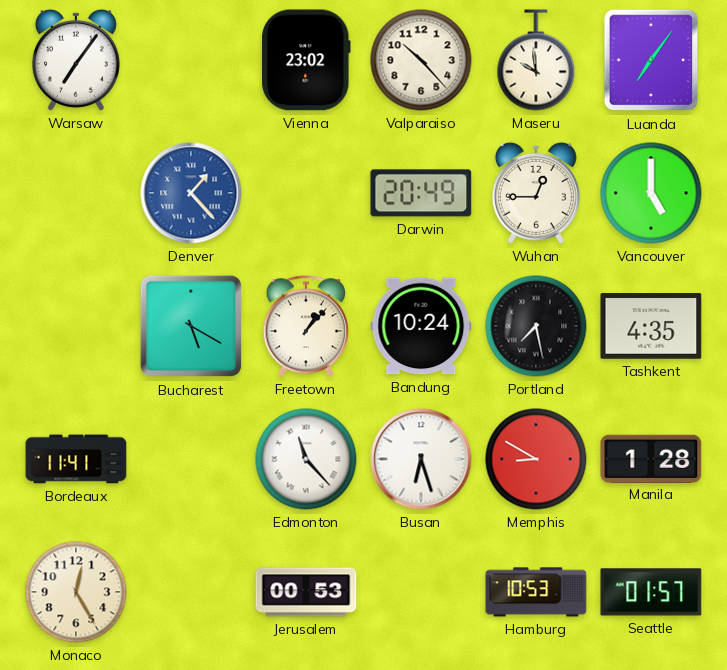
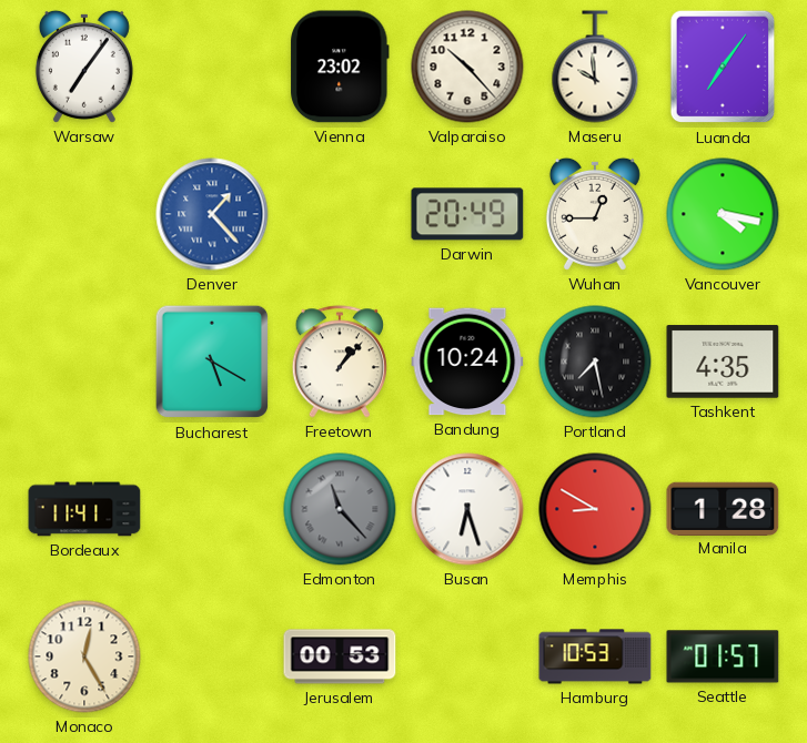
Vancouver: 5:00 -> 4:17
Edmonton dial: white -> grey
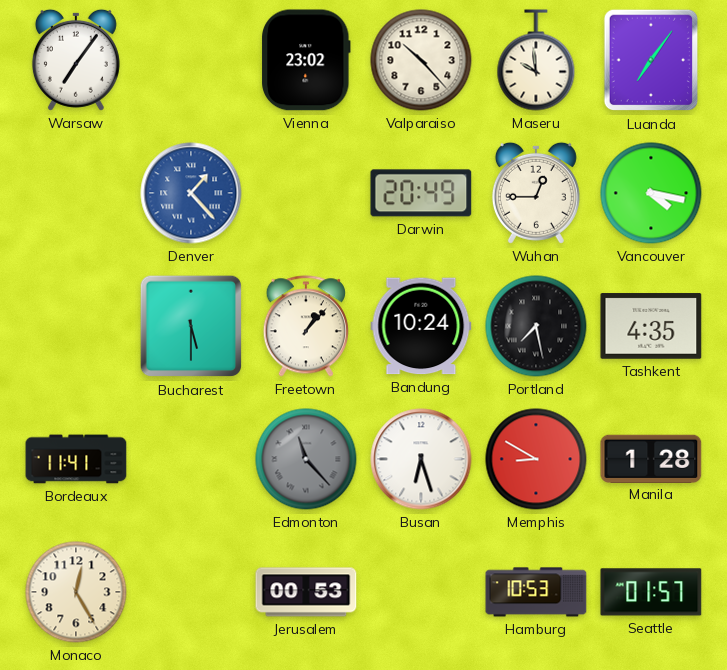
Bucharest: 5:20 -> 5:30
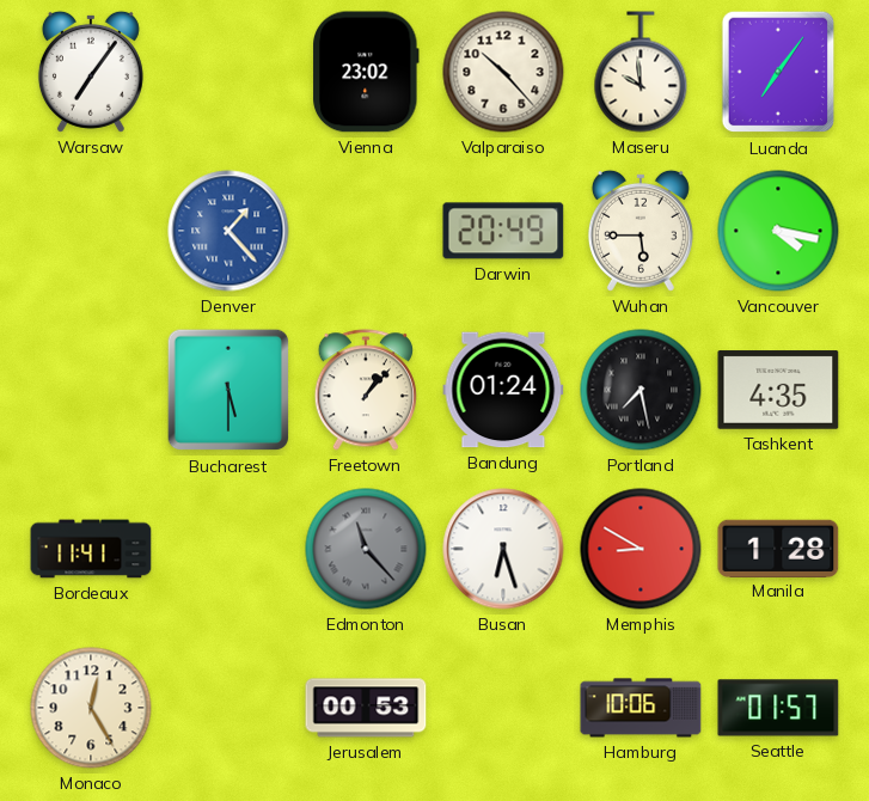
Wuhan: 12:45 -> 5:45
Bandung: 10:24 -> 01:24
Hamburg: 10:53 -> 10:06
